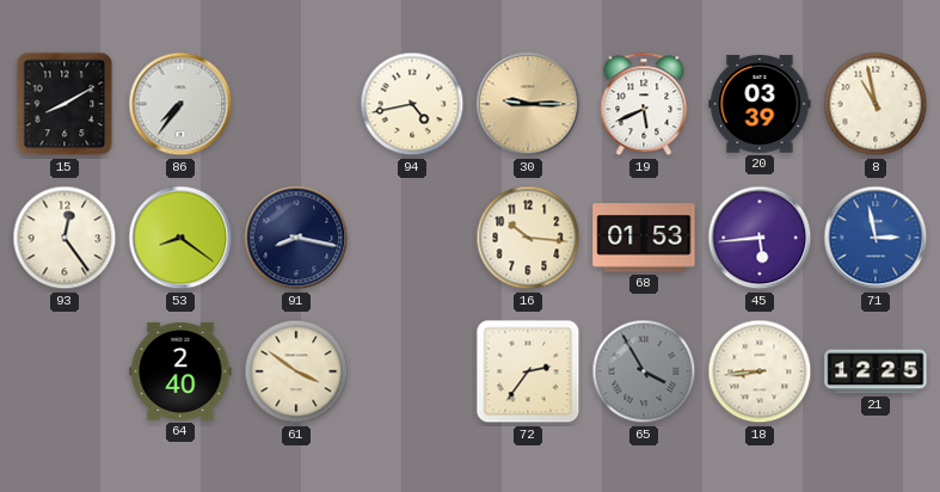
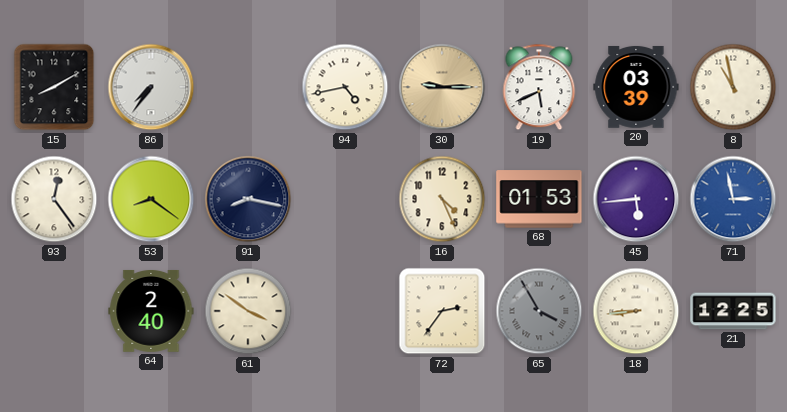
16: 10:16 -> 4:26
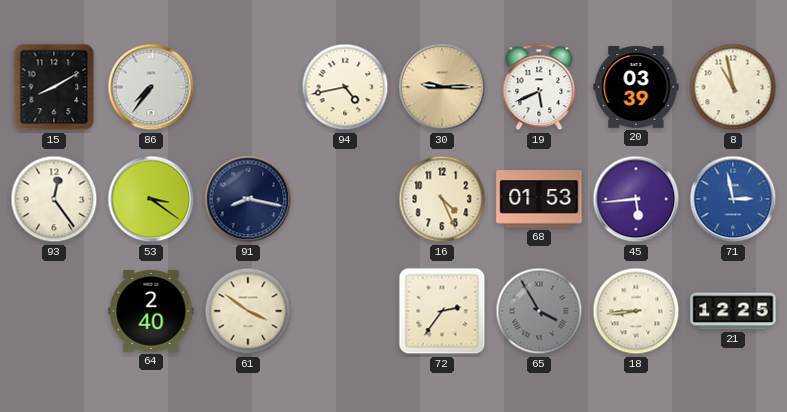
53: 8:21 -> 3:21
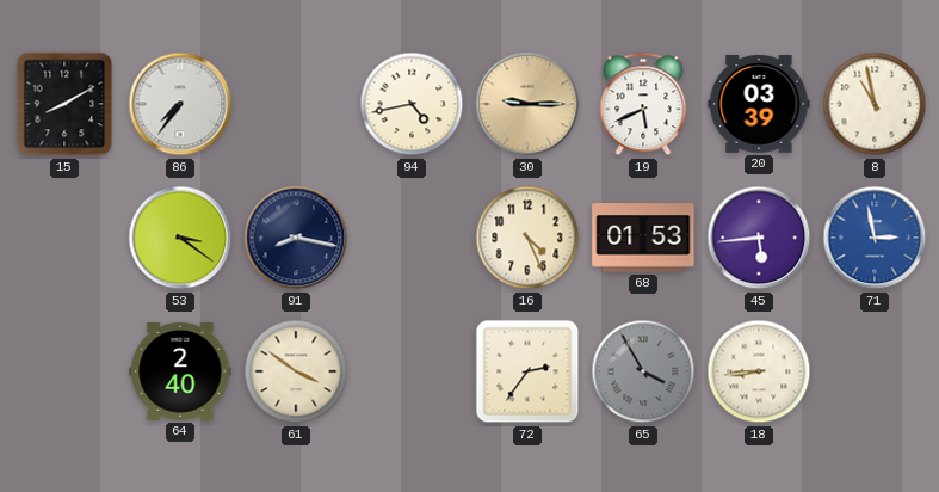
93: 12:24 -> none
21: 12:25 -> none
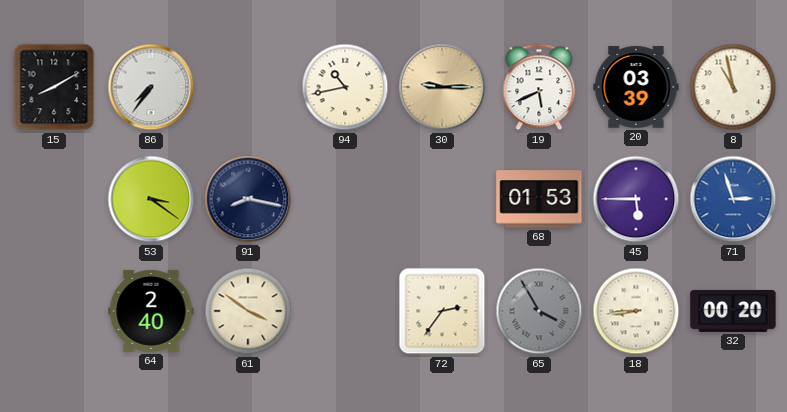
94: 4:43 -> 10:43
16: 4:26 -> none
45: 5:44 -> 5:45
71: 2:58 -> 2:57
32: none -> 00:20
